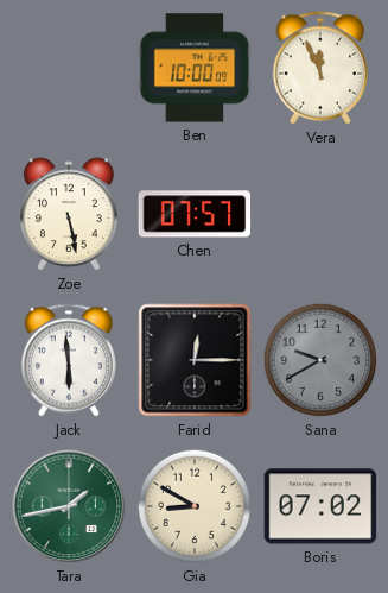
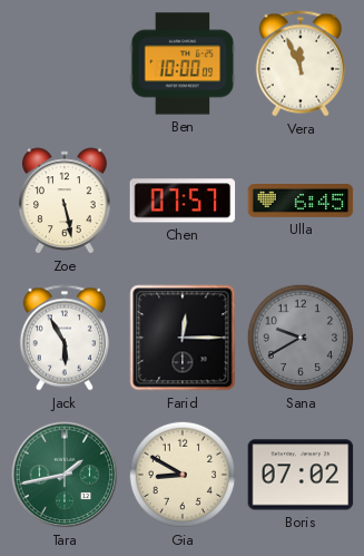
Ulla: none -> 6:45
Jack: 5:59 -> 5:55
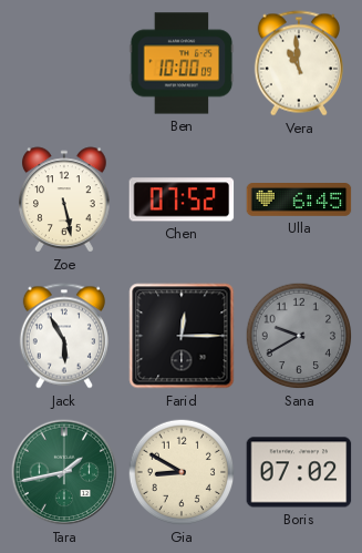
Vera: 11:56 -> 10:59
Chen: 07:57 -> 07:52
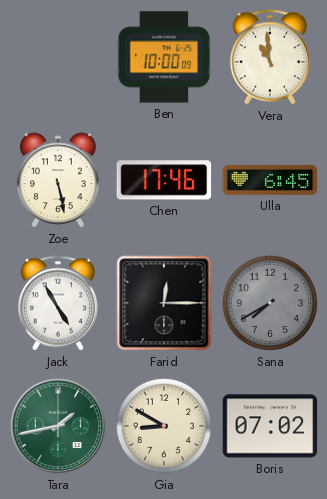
Chen: 07:52 -> 17:46
Jack: 5:55 -> 4:55
Sana: 9:40 -> 7:40
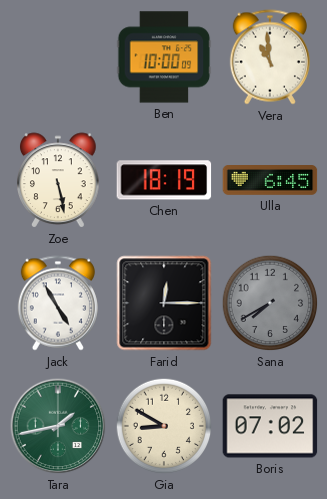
Chen: 17:46 -> 18:19
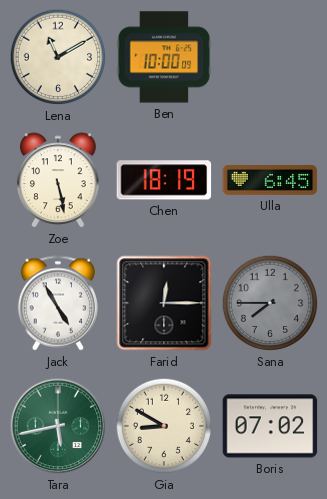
Lena: none -> 11:10
Vera: 10:59 -> none
Sana: 7:40 -> 7:45
Tara: 1:43 -> 5:43
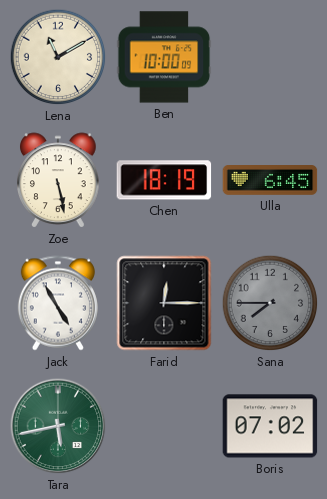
Gia: 8:50 -> none
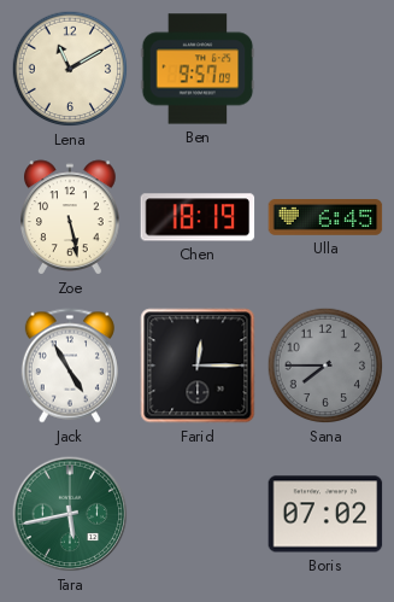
Ben: 10:00 -> 9:57
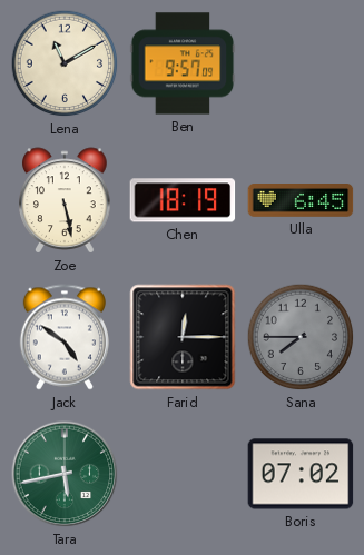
Jack: 4:55 -> 4:51
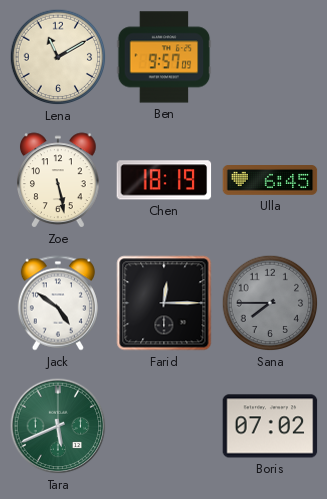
Tara: 5:43 -> 5:41
